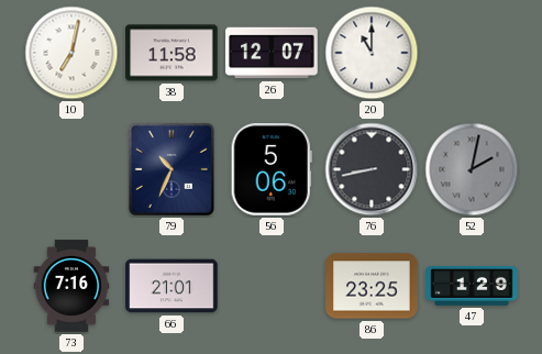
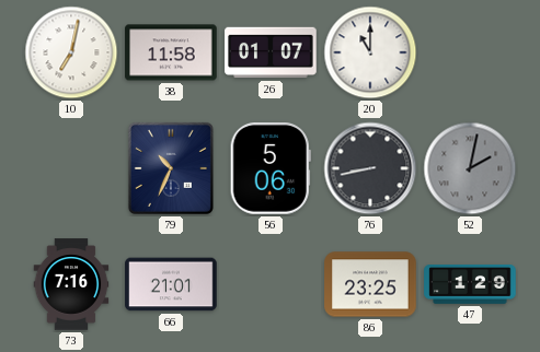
26: 12:07 -> 01:07
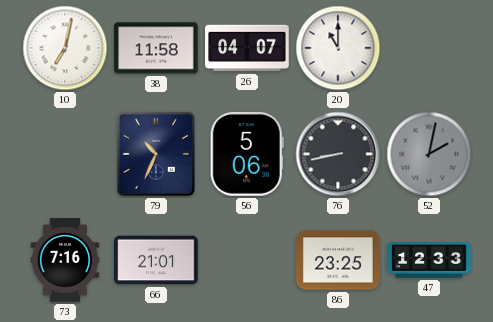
26: 01:07 -> 04:07
47: 1:29 -> 12:33
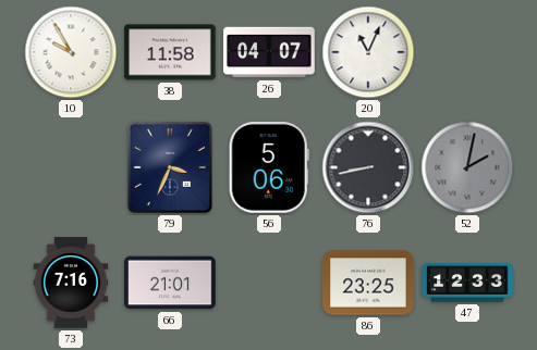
10: 7:02 -> 9:55
20: 11:00 -> 11:04
79: 10:34 -> 3:34
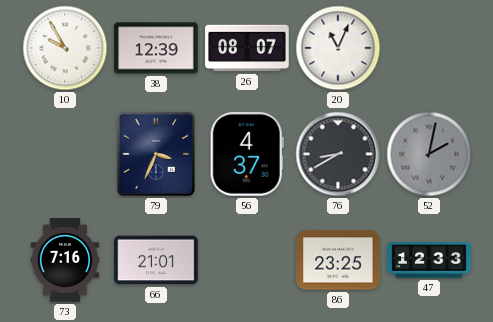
38: 11:58 -> 12:39
26: 04:07 -> 08:07
56: 5:06 -> 4:37
76: 8:43 -> 8:40
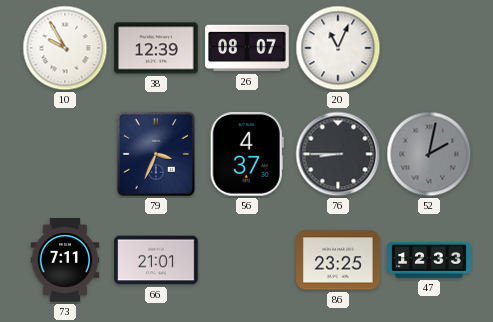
76: 8:40 -> 8:45
73: 7:16 -> 7:11
